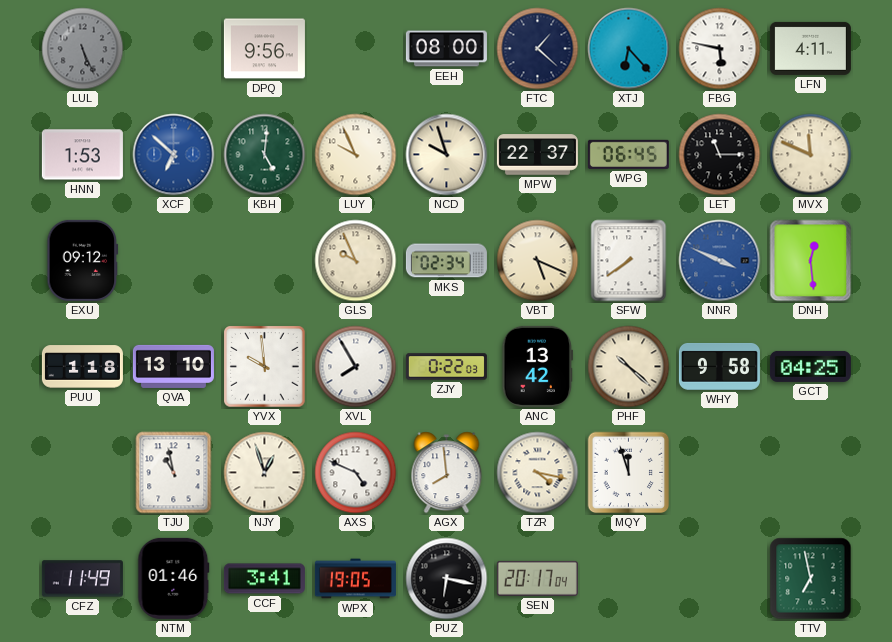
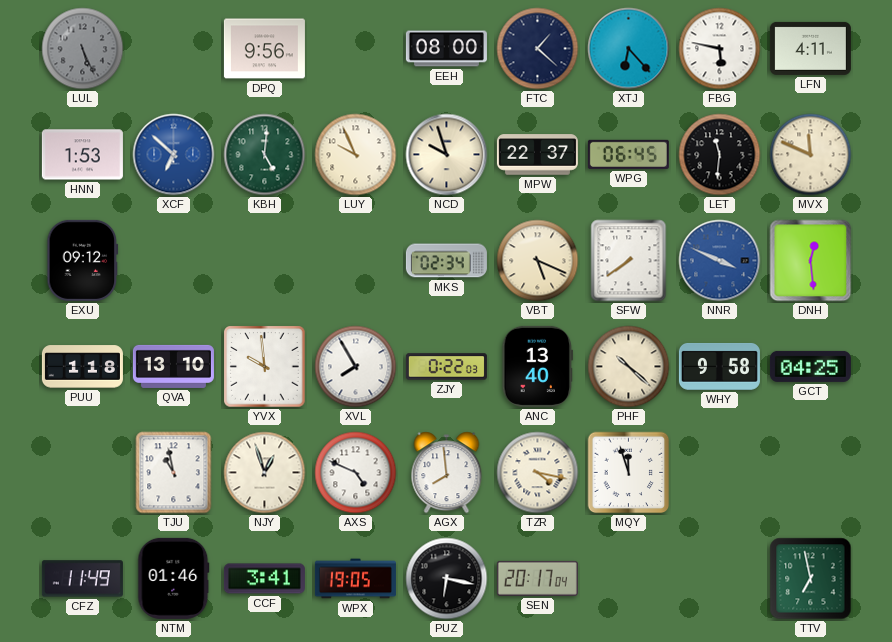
LET: 11:15 -> 11:31
GLS: 9:56 -> none
ANC: 13:42 -> 13:40
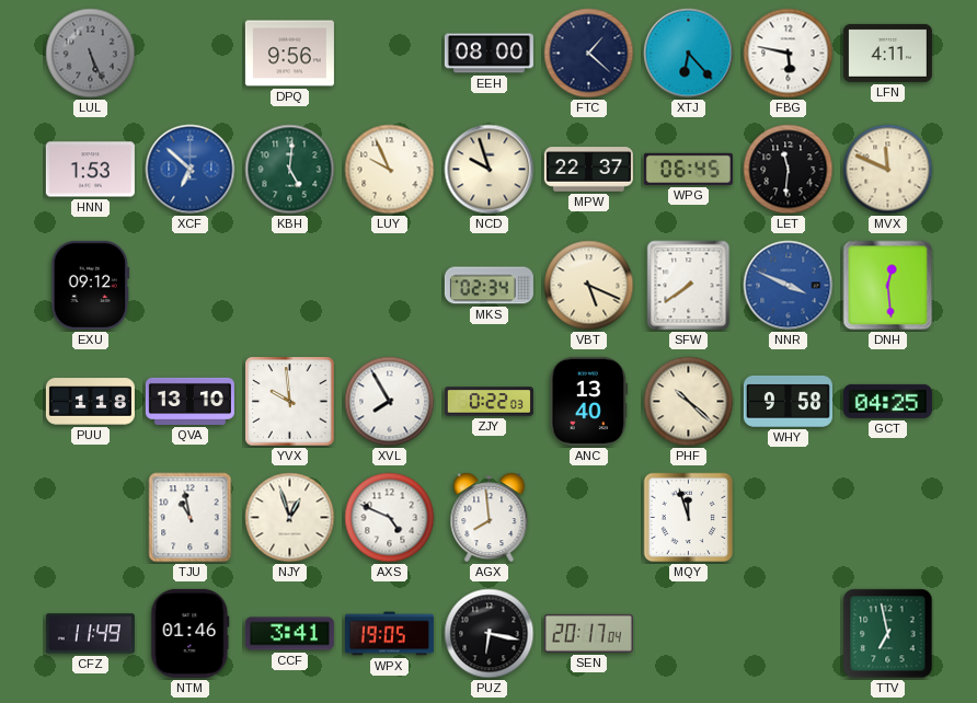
TZR: 4:17 -> none
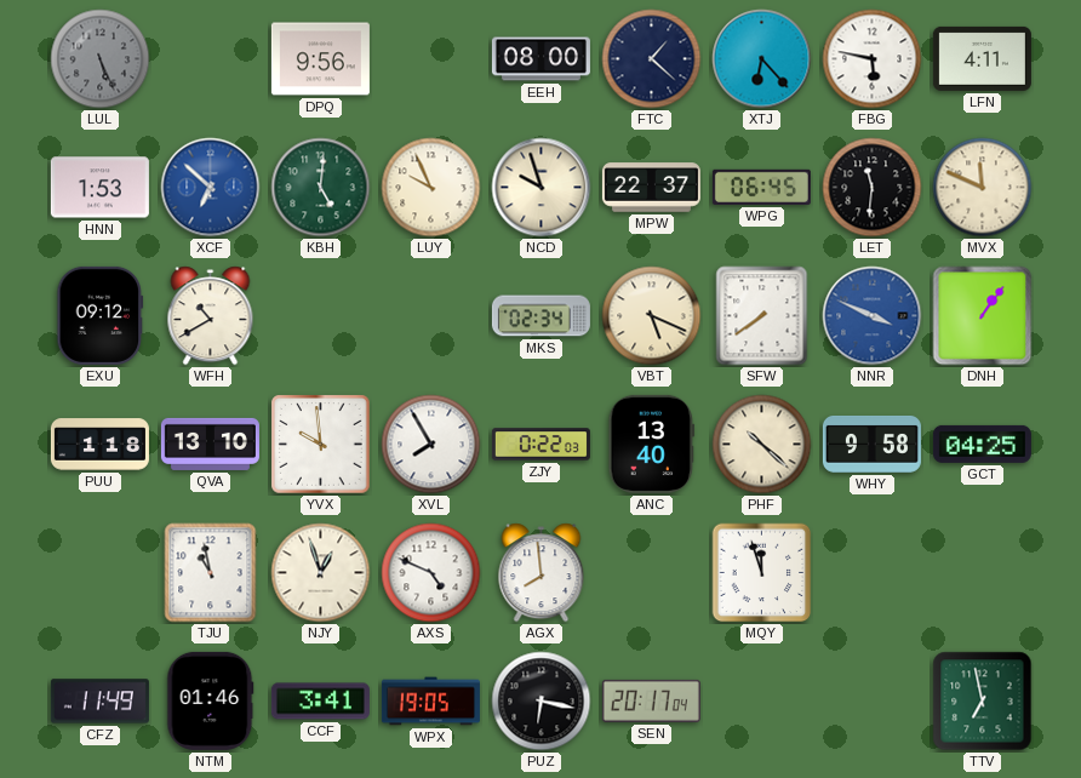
WFH: none -> 10:40
DNH: 12:29 -> 1:06
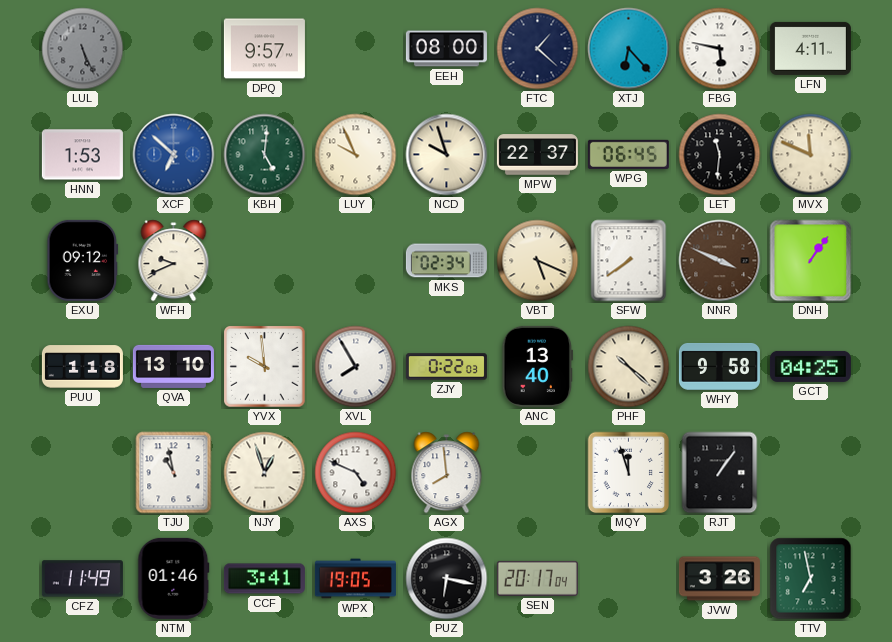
DPQ: 9:56 -> 9:57
WFH: 10:40 -> 9:41
NNR dial: blue -> brown
RJT: none -> 1:06
JVW: none -> 3:26
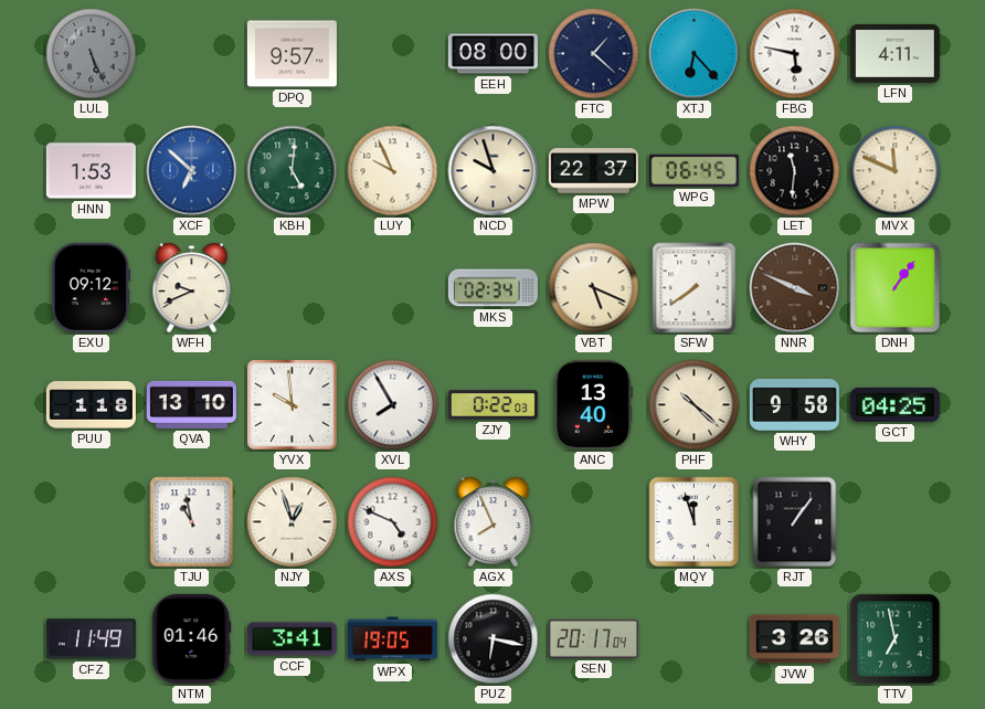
AGX: 7:59 -> 7:56
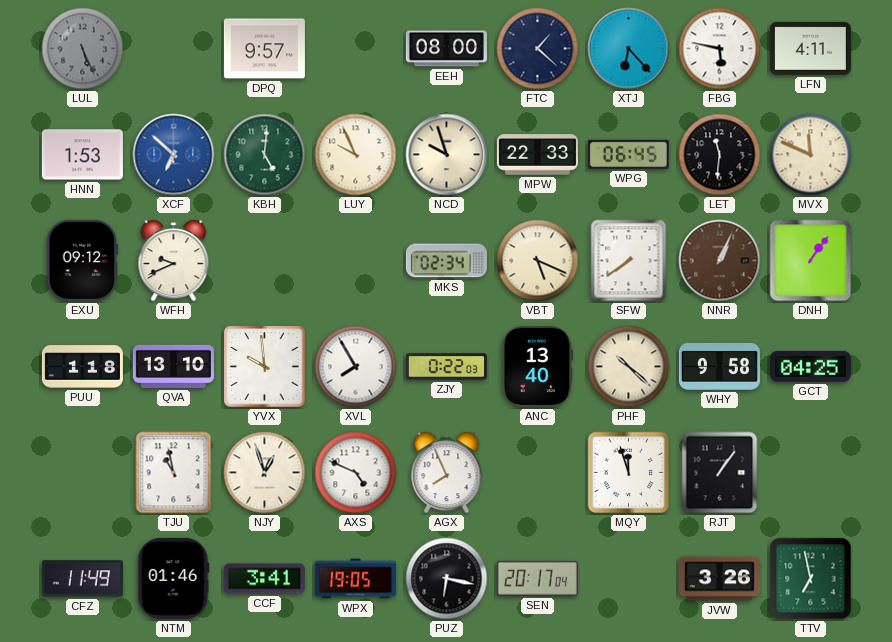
MPW: 22:37 -> 22:33
NNR: 3:49 -> 1:04
